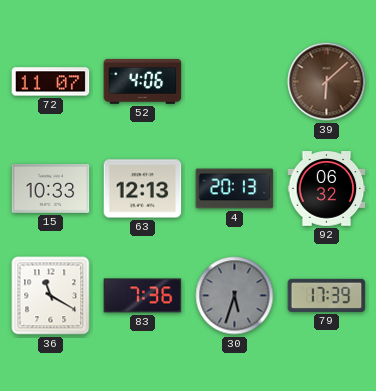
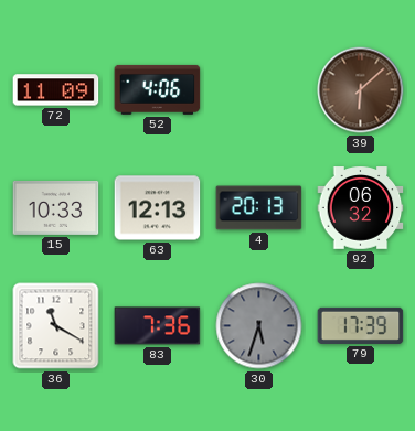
72: 11:07 -> 11:09
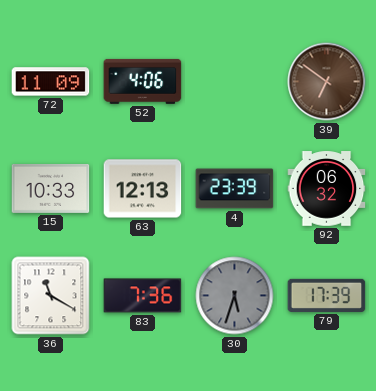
39: 6:08 -> 6:51
4: 20:13 -> 23:39
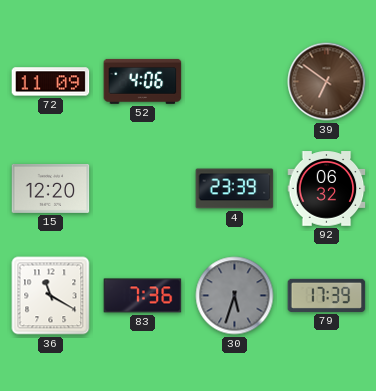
15: 10:33 -> 12:20
63: 12:13 -> none
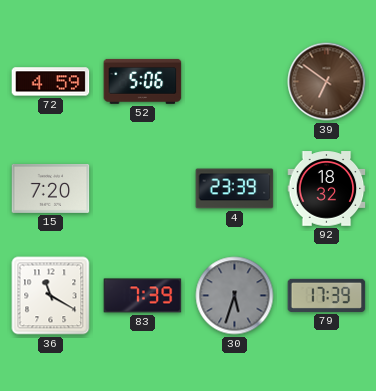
72: 11:09 -> 4:59
52: 4:06 -> 5:06
15: 12:20 -> 7:20
92: 06:32 -> 18:32
83: 7:36 -> 7:39
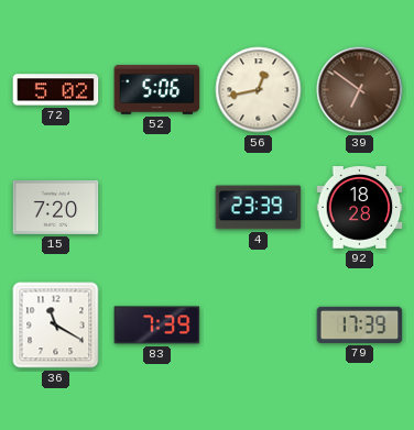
72: 4:59 -> 5:02
56: none -> 12:43
92: 18:32 -> 18:28
30: 5:33 -> none
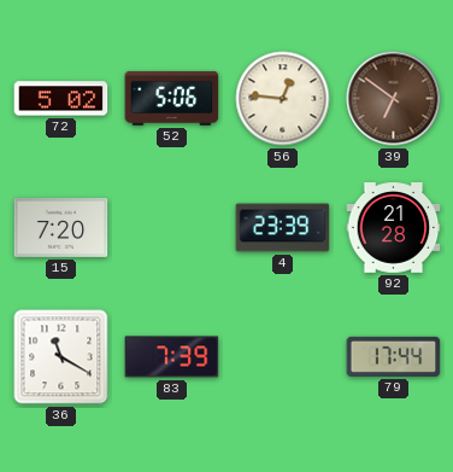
56: 12:43 -> 12:46
92: 18:28 -> 21:28
79: 17:39 -> 17:44
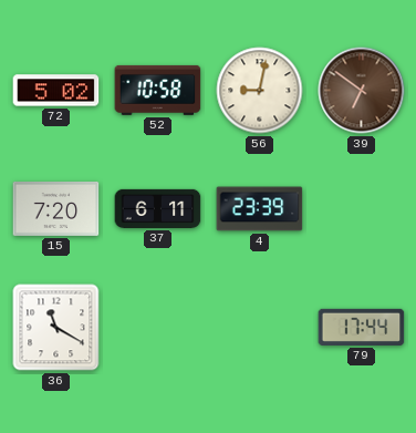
52: 5:06 -> 10:58
56: 12:46 -> 9:02
37: none -> 6:11
92: 21:28 -> none
83: 7:39 -> none
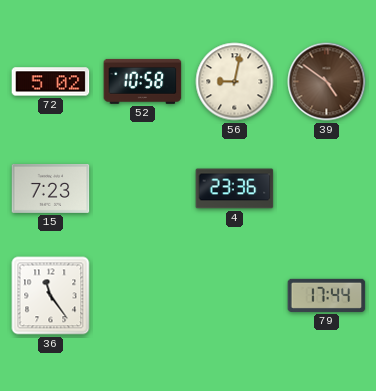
39: 6:51 -> 4:51
15: 7:20 -> 7:23
37: 6:11 -> none
4: 23:39 -> 23:36
36: 11:20 -> 11:24
